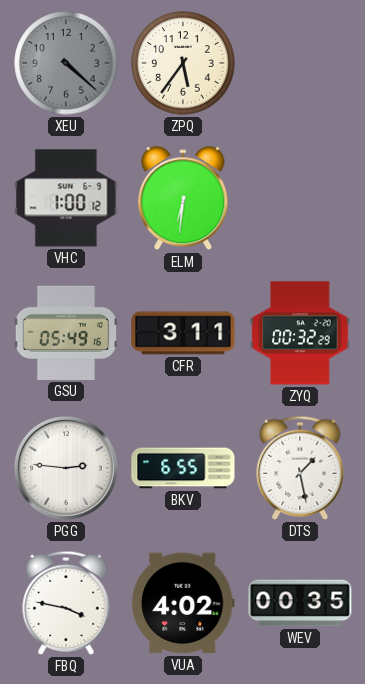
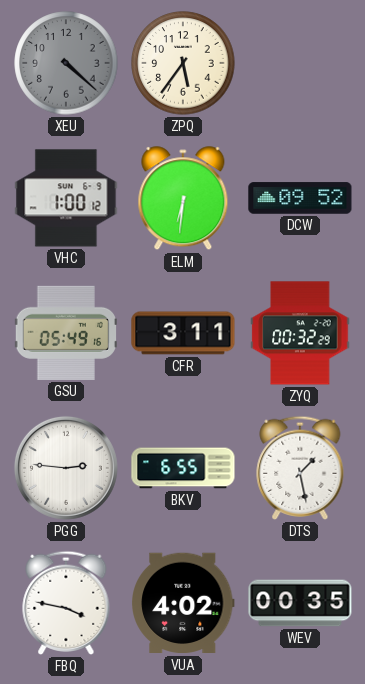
DCW: none -> 09:52
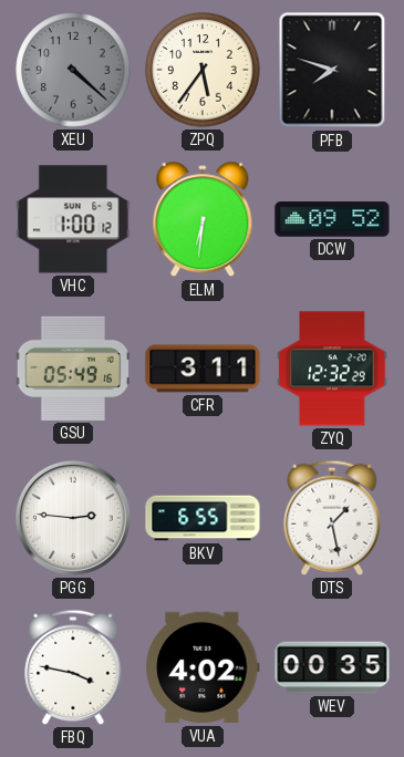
PFB: none -> 7:48
ZYQ: 00:32 -> 12:32
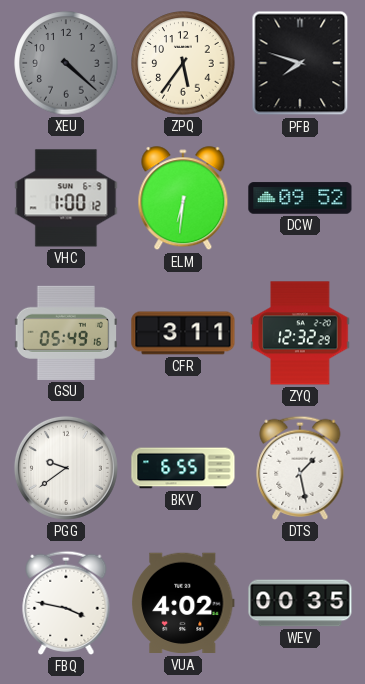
PGG: 2:46 -> 9:39
